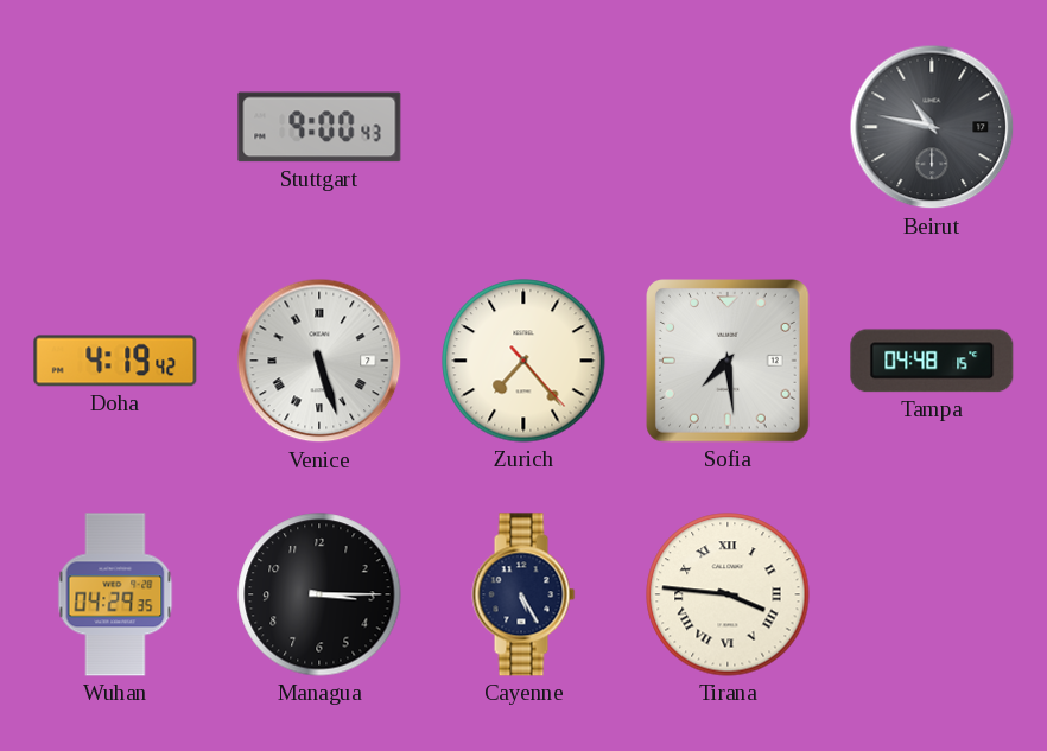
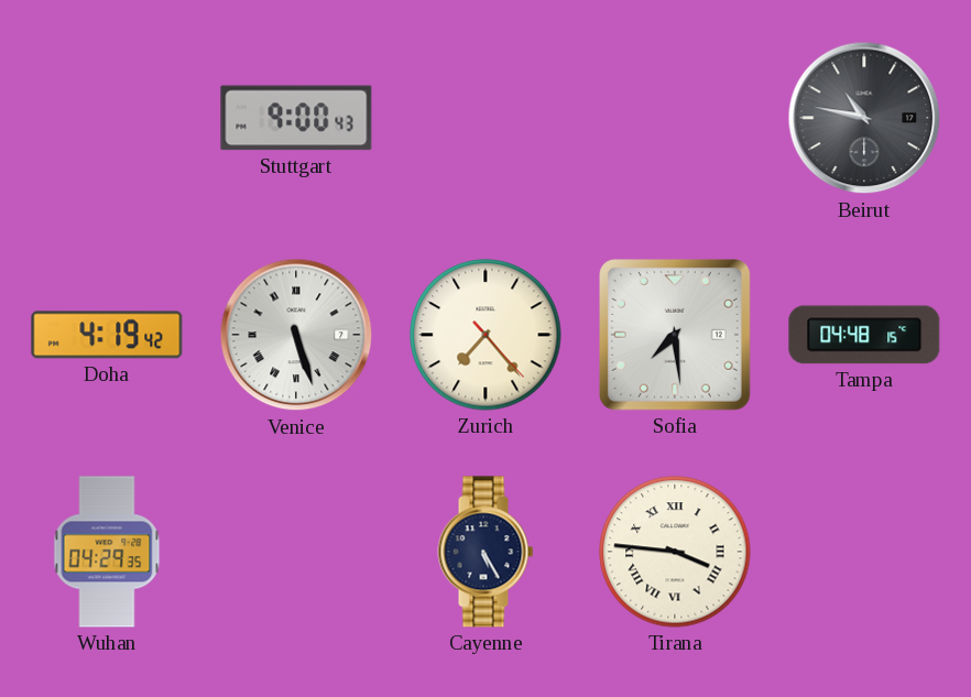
Managua: 3:15 -> none
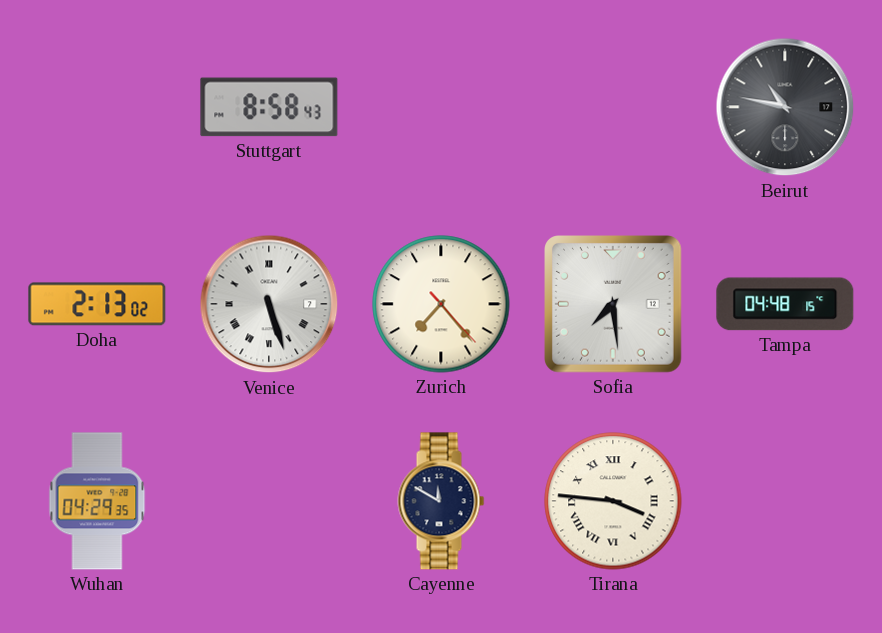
Stuttgart: 9:00 -> 8:58
Doha: 4:19 -> 2:13
Cayenne: 5:25 -> 11:50
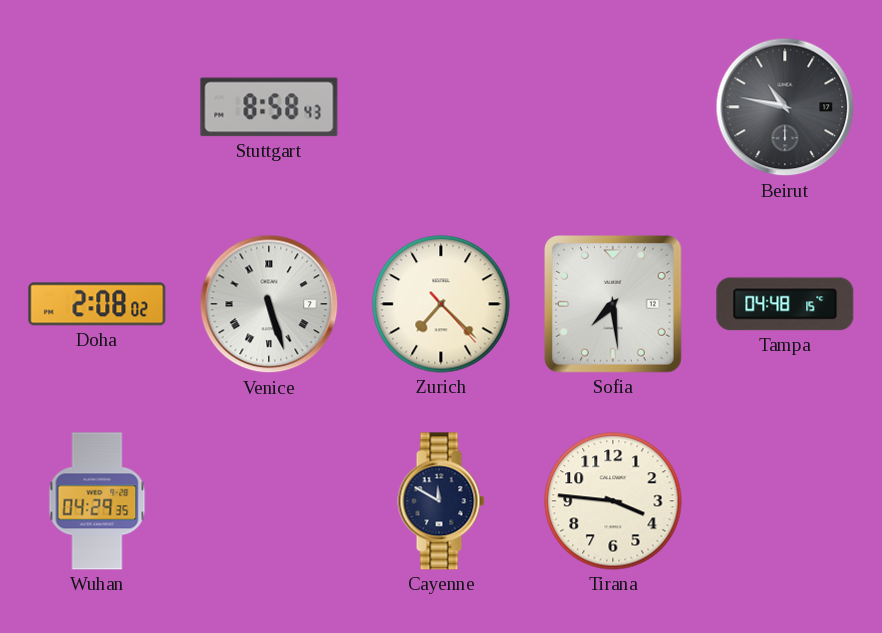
Doha: 2:13 -> 2:08
Zurich: 7:23 -> 7:22
Tirana numerals: Roman -> Arabic
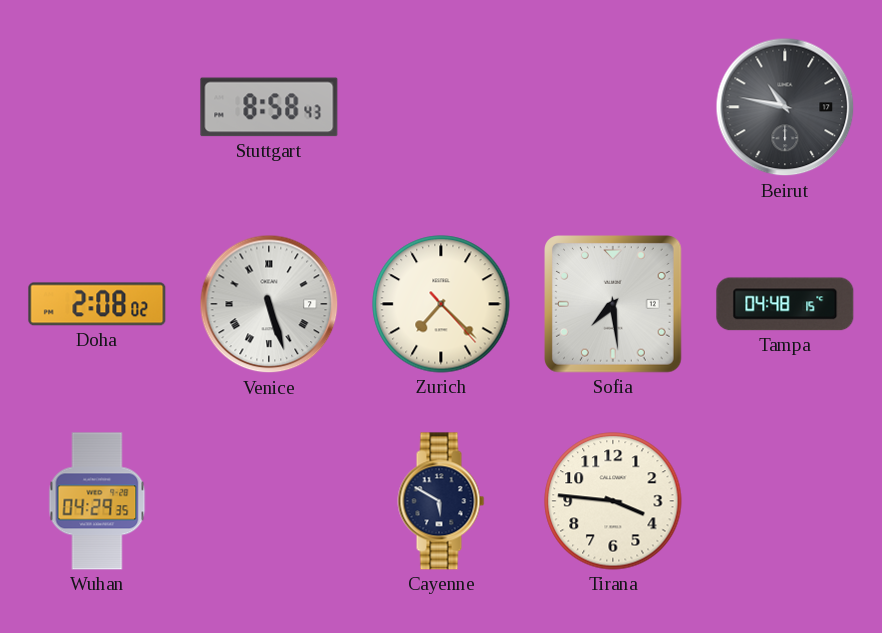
Cayenne: 11:50 -> 5:50
